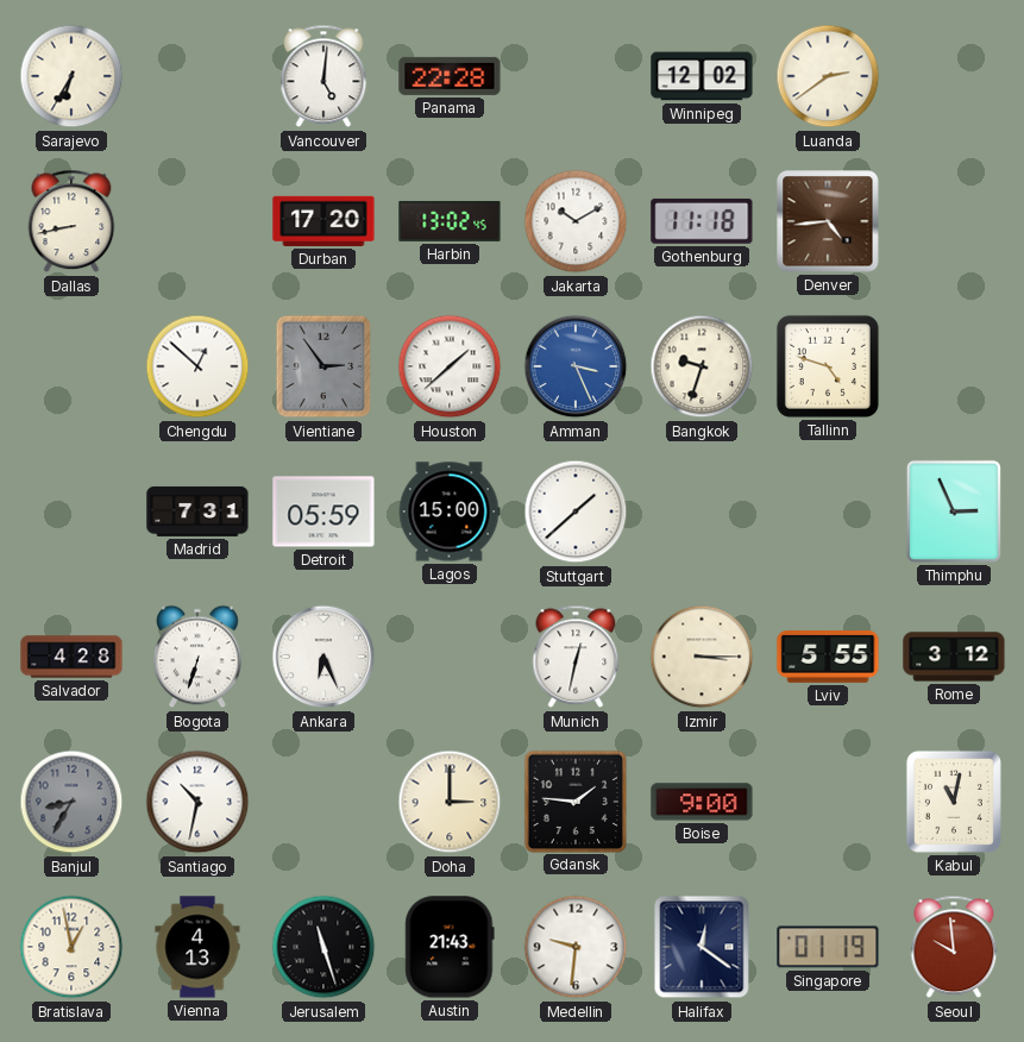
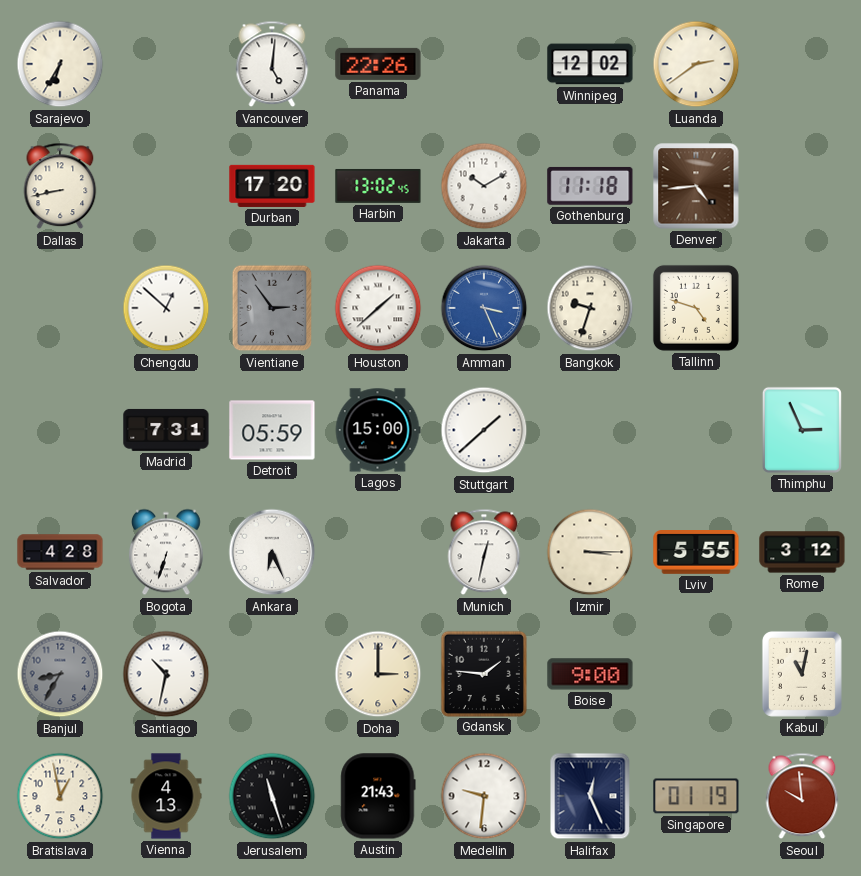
Panama: 22:28 -> 22:26
Halifax: 12:21 -> 12:26
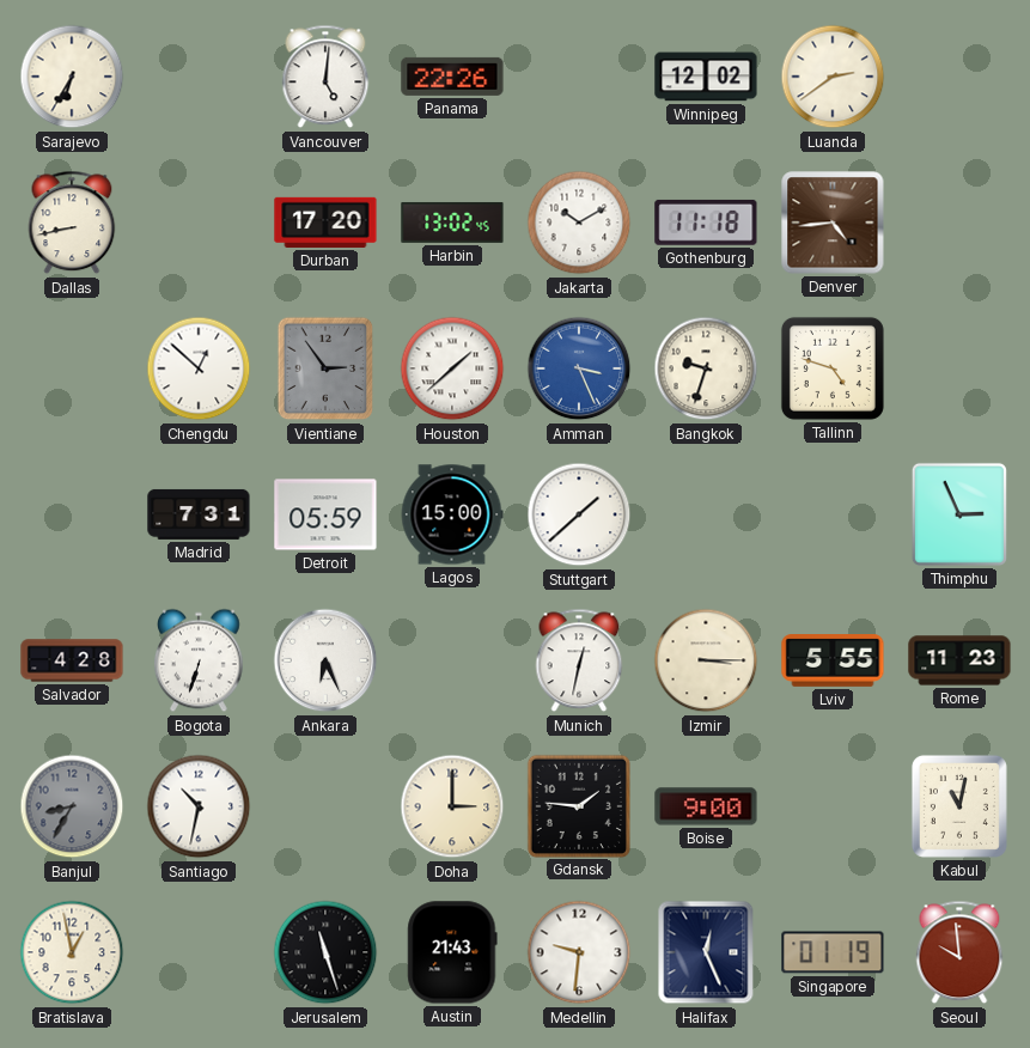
Rome: 3:12 -> 11:23
Vienna: 4:13 -> none
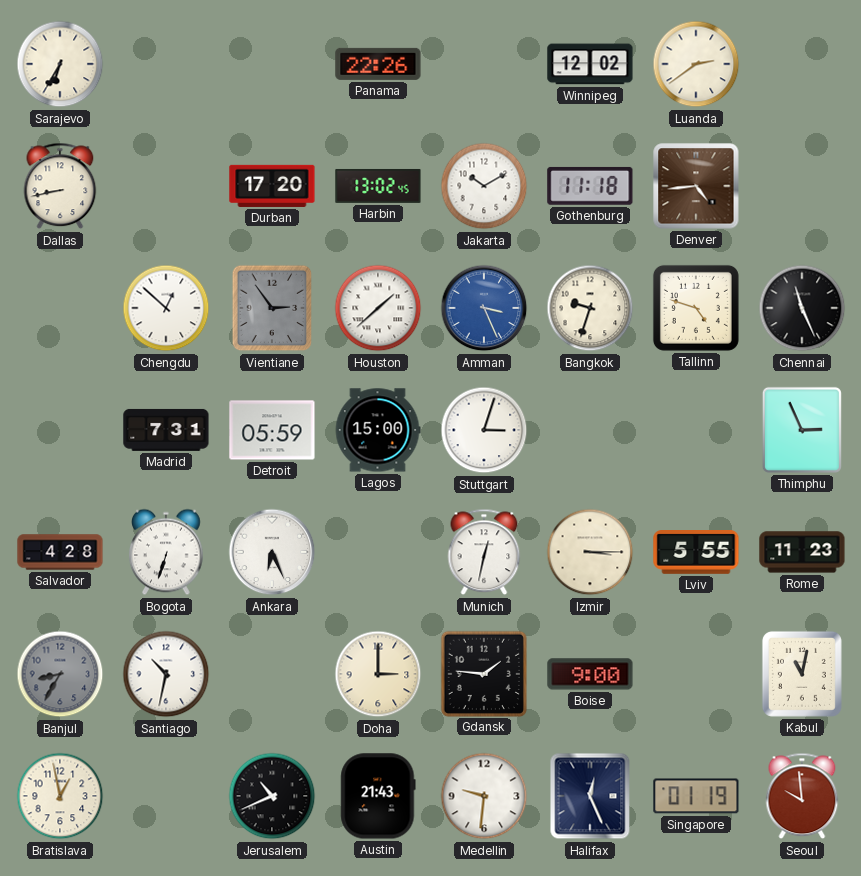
Vancouver: 5:01 -> none
Chennai: none -> 11:26
Stuttgart: 1:38 -> 3:03
Jerusalem: 11:27 -> 10:41
